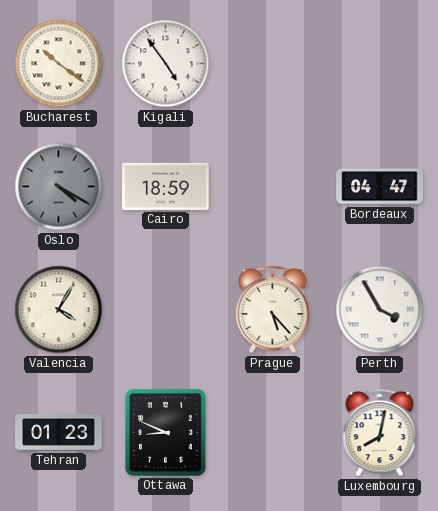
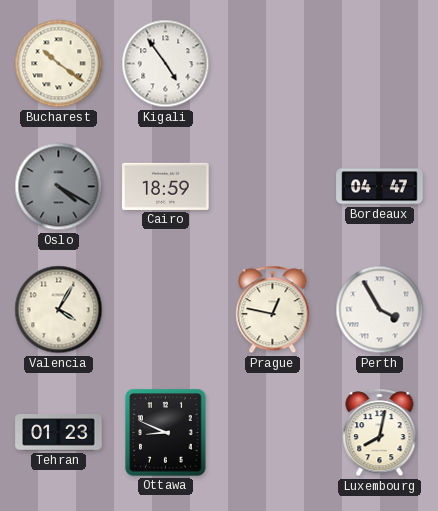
Prague: 5:23 -> 12:47
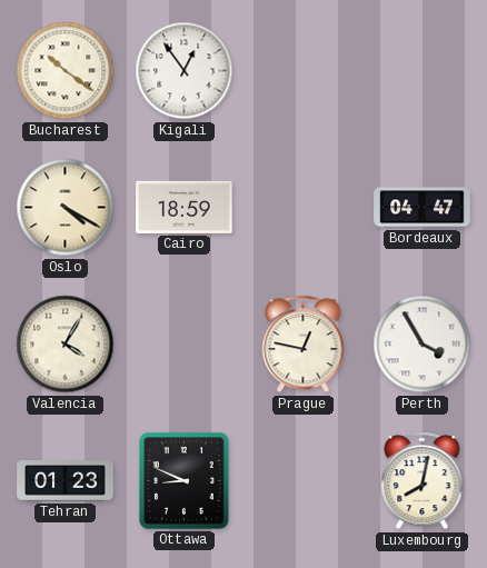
Kigali: 4:54 -> 12:54
Oslo dial: grey -> cream
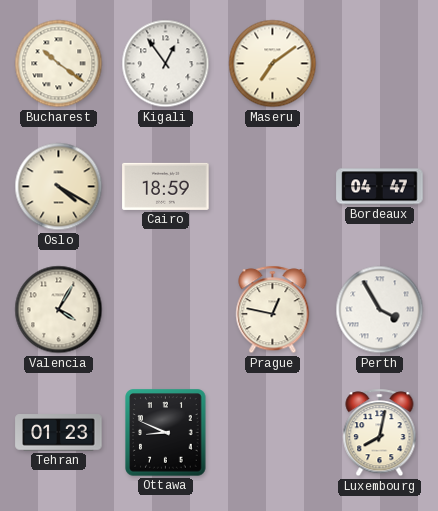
Maseru: none -> 7:09
